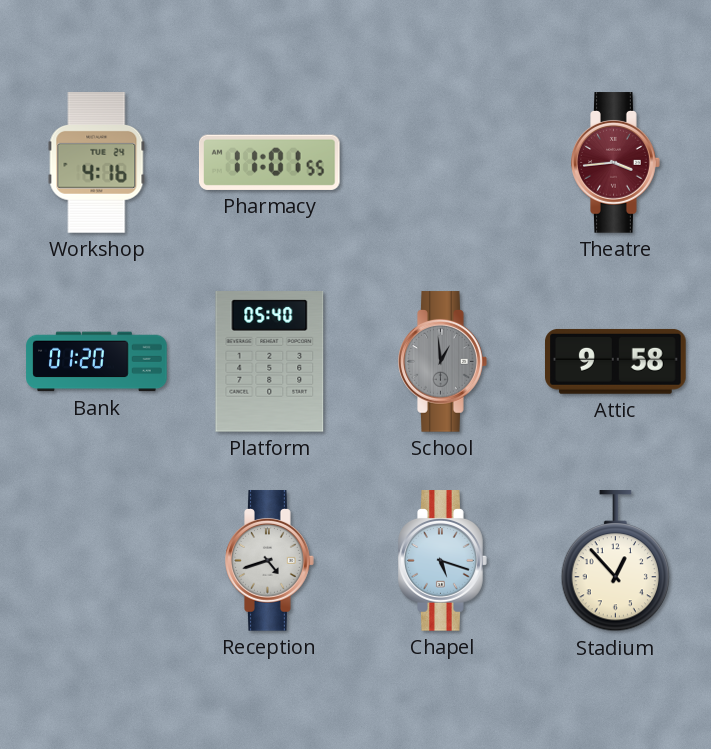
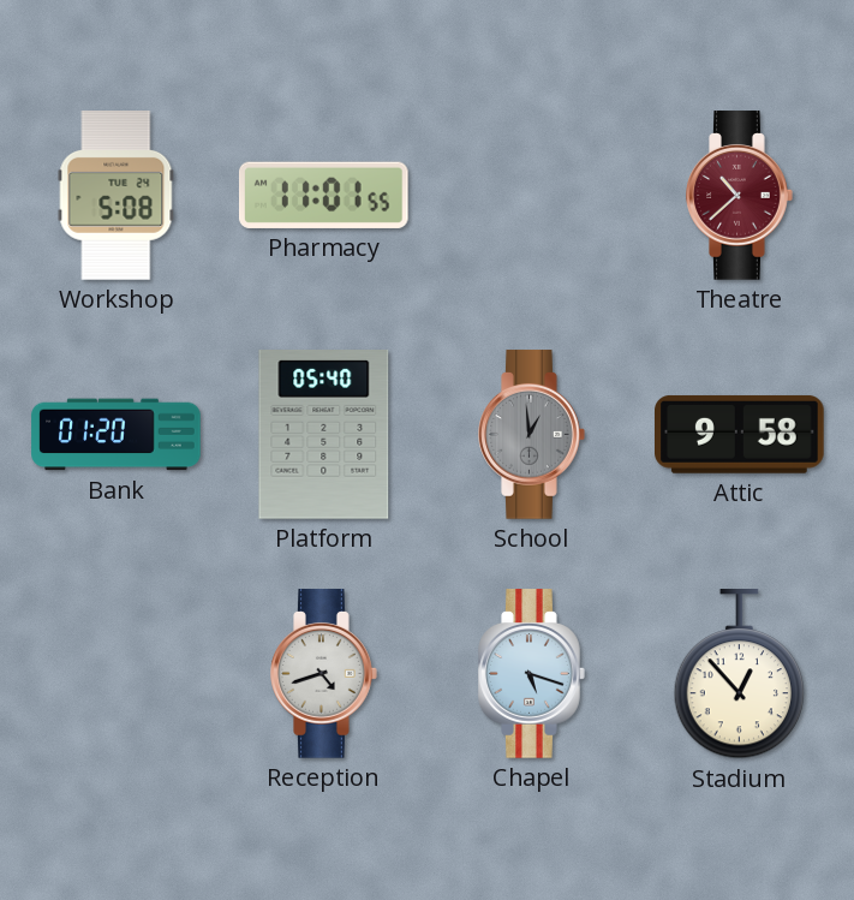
Workshop: 4:16 -> 5:08
Theatre: 3:44 -> 10:38
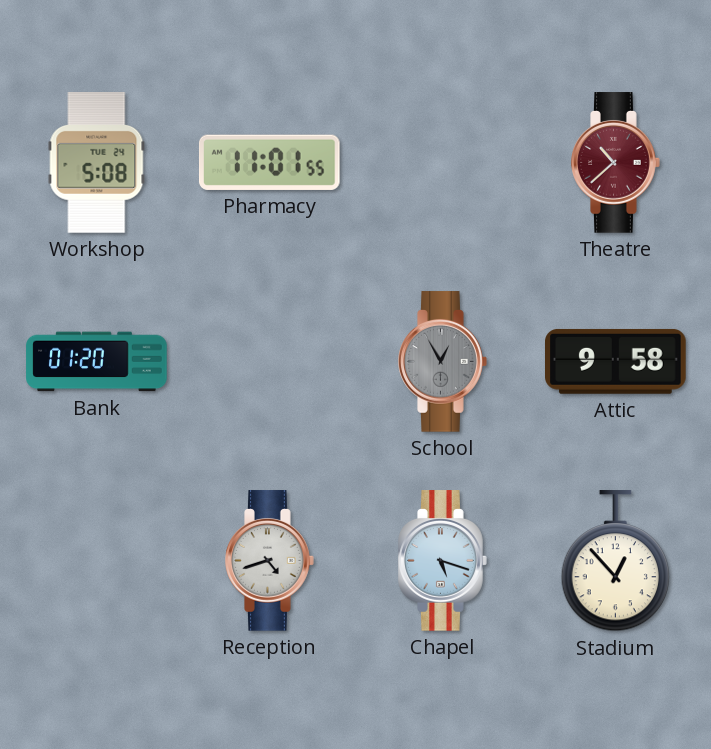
Platform: 05:40 -> none
School: 12:59 -> 12:55
